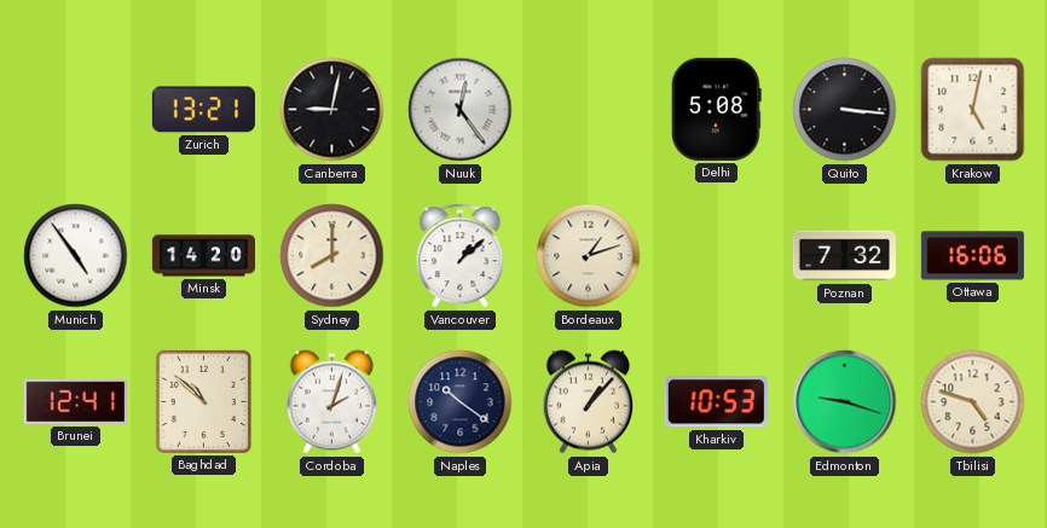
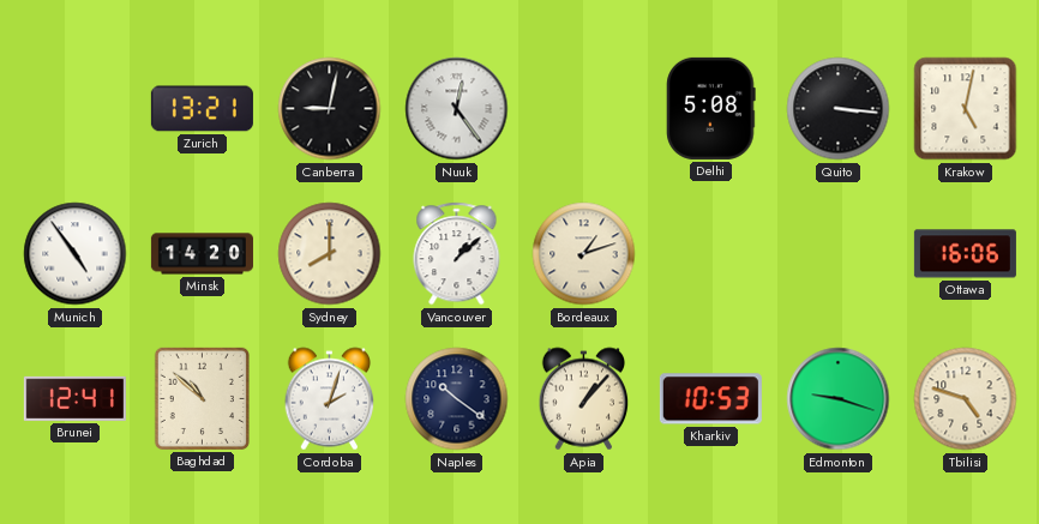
Poznan: 7:32 -> none
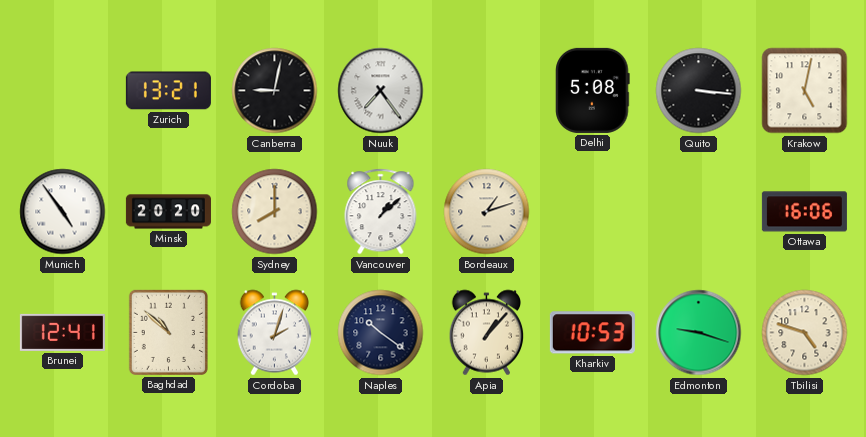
Nuuk: 12:24 -> 7:24
Minsk: 14:20 -> 20:20
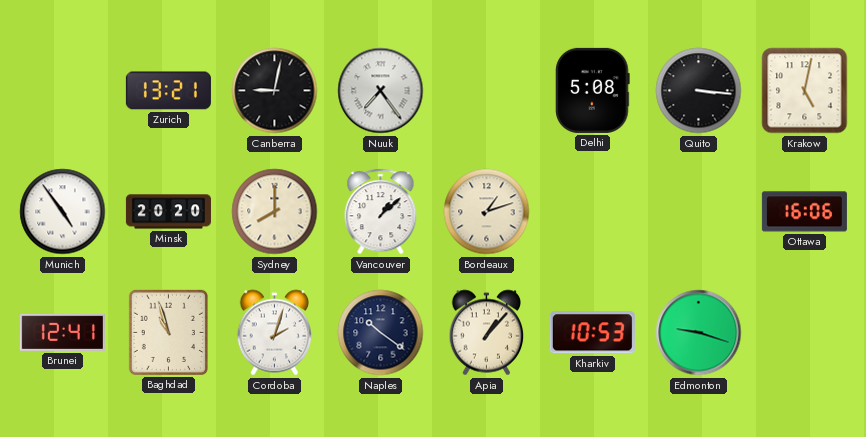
Baghdad: 10:52 -> 10:57
Tbilisi: 4:48 -> none
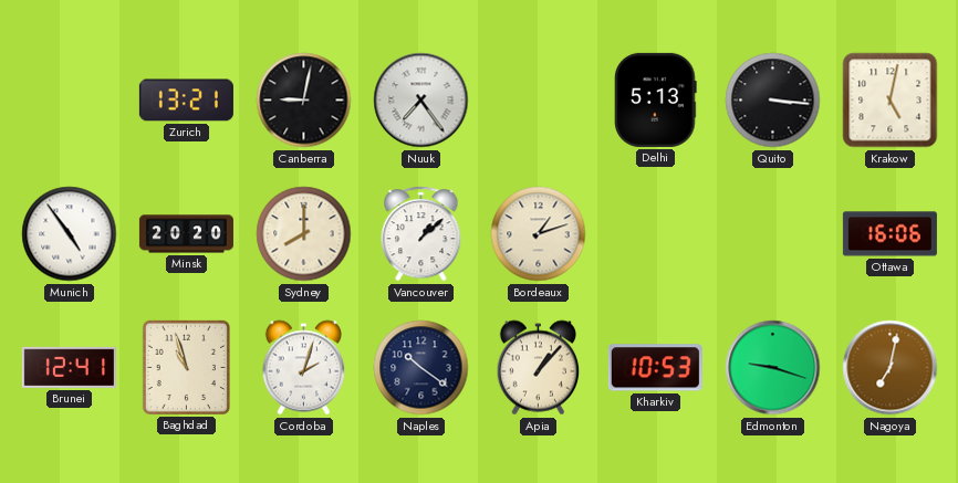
Delhi: 5:08 -> 5:13
Nagoya: none -> 7:02
